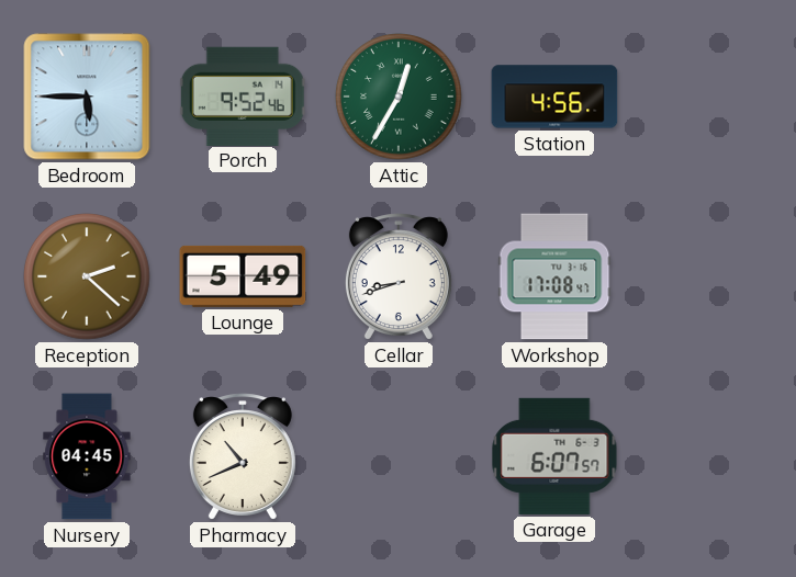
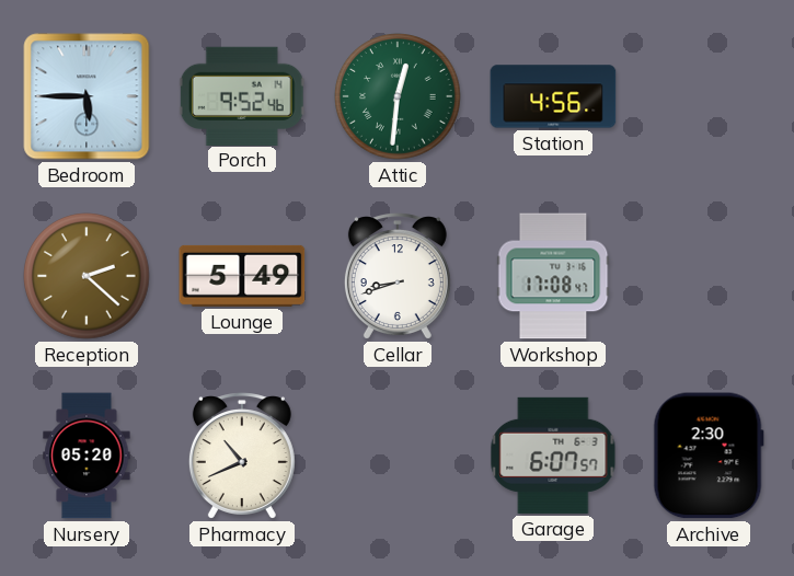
Attic: 12:35 -> 12:31
Nursery: 04:45 -> 05:20
Archive: none -> 2:30
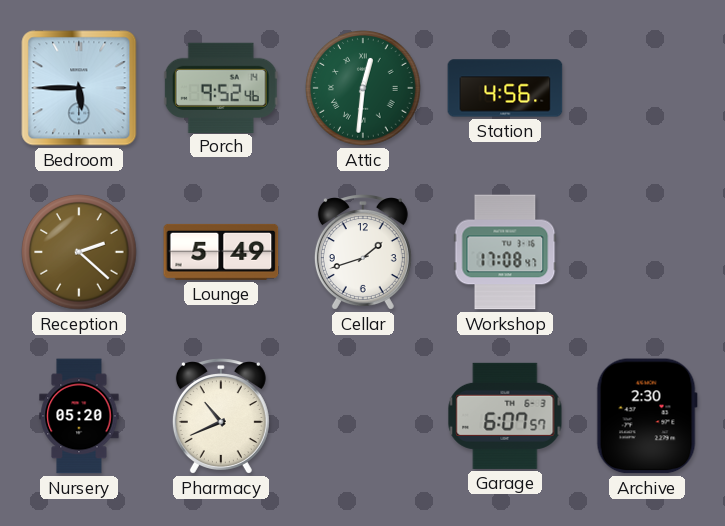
Cellar: 8:42 -> 1:42
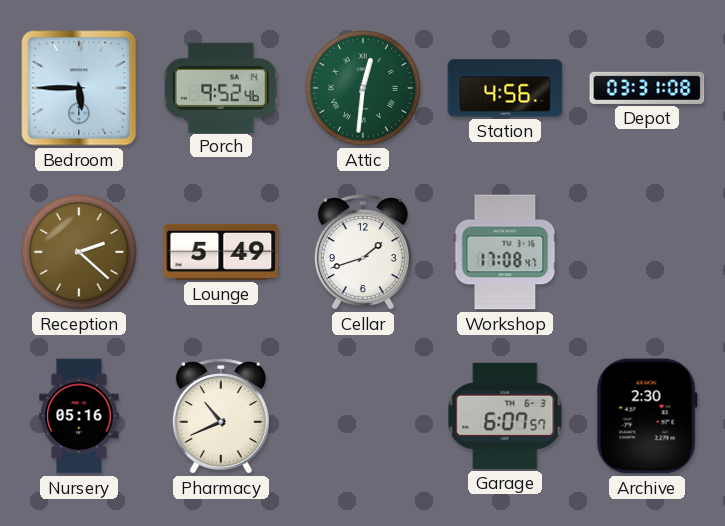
Depot: none -> 03:31
Nursery: 05:20 -> 05:16
